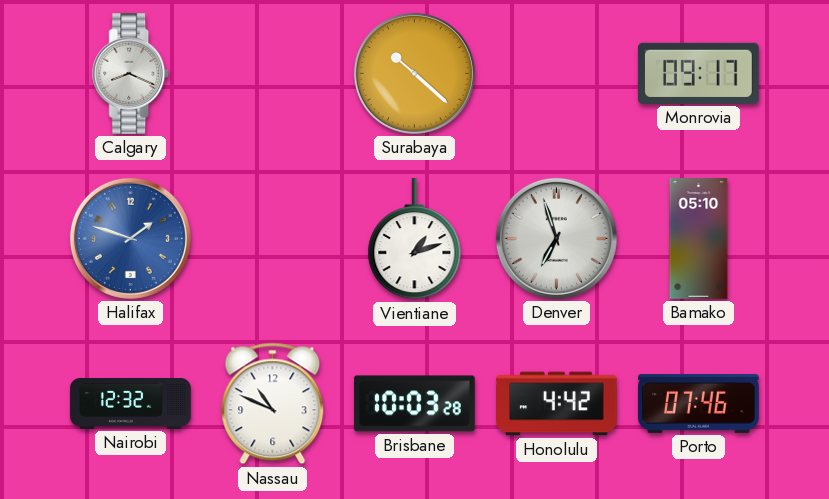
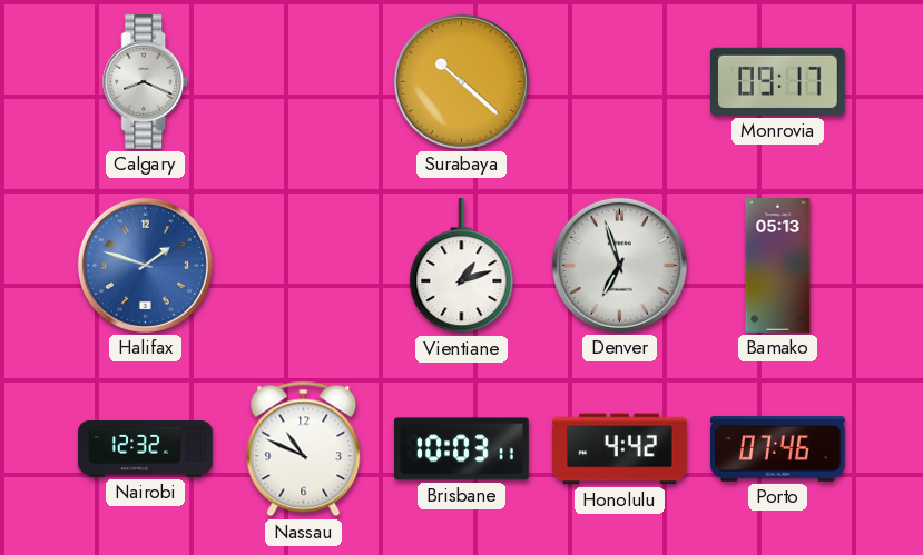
Bamako: 05:10 -> 05:13
Brisbane: 10:03:28 -> 10:03:11
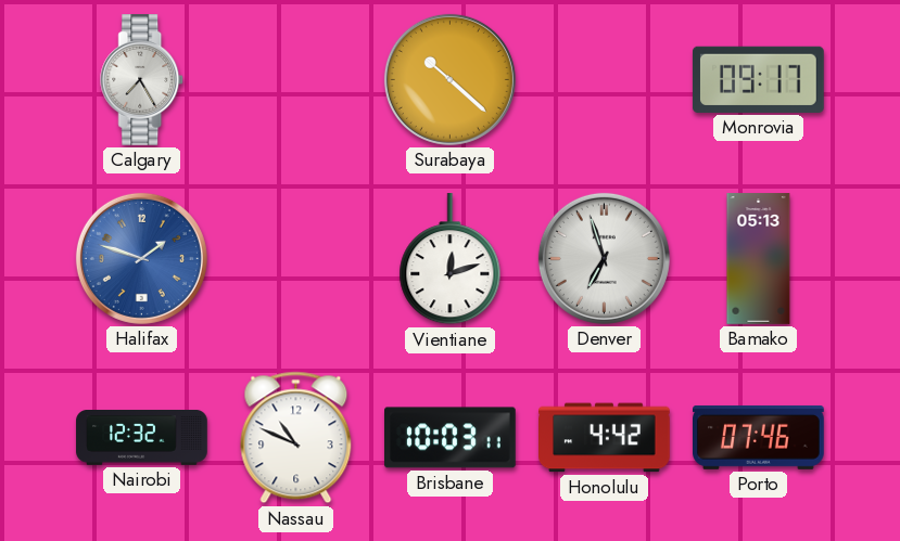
Calgary: 8:19 -> 7:25
Vientiane: 1:12 -> 12:12
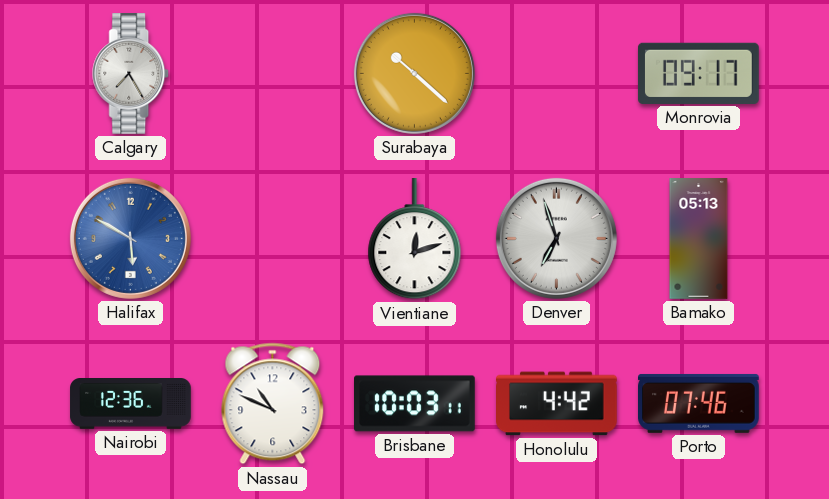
Halifax: 1:48 -> 5:50
Nairobi: 12:32 -> 12:36
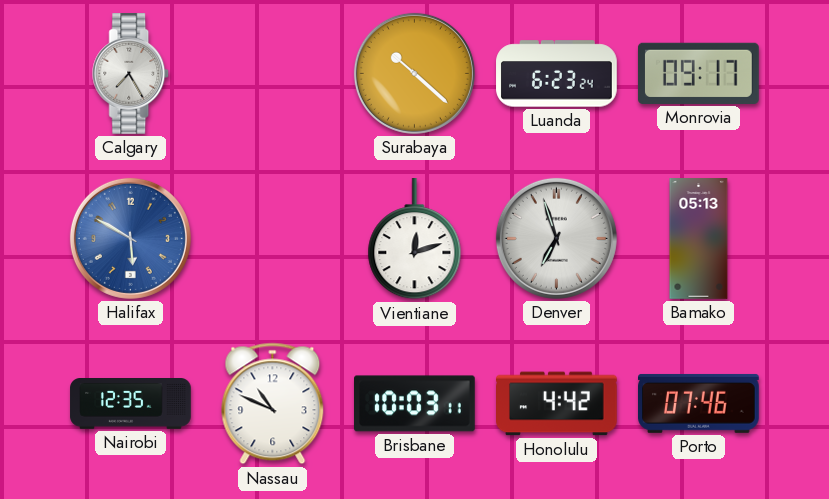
Luanda: none -> 6:23
Nairobi: 12:36 -> 12:35
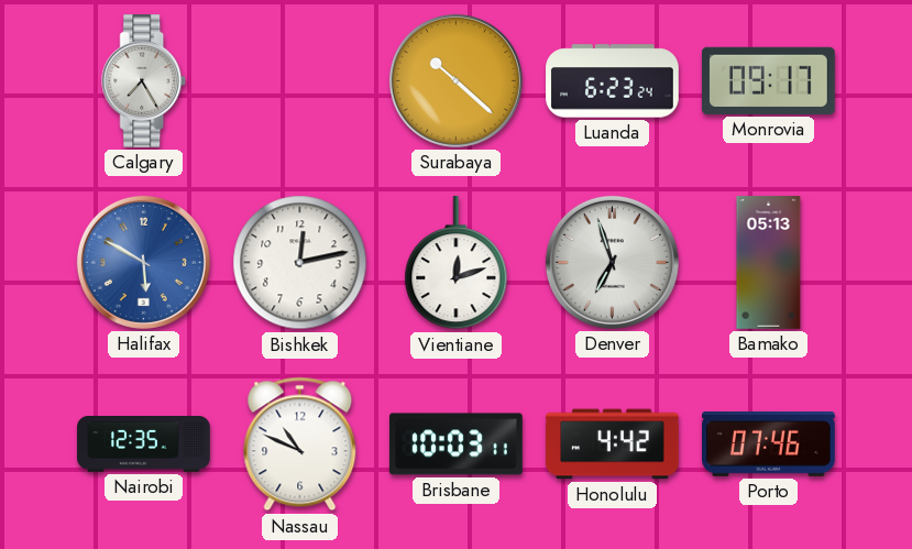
Bishkek: none -> 12:13
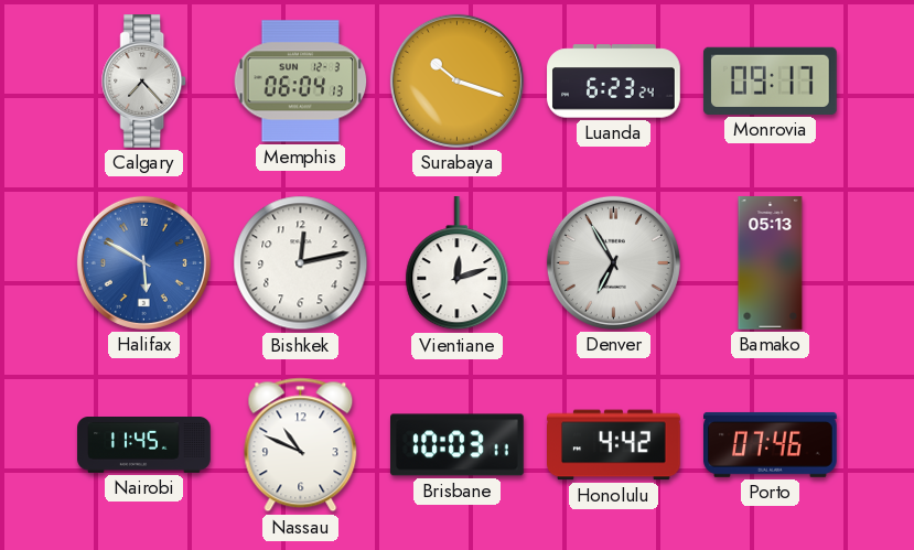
Calgary: 7:25 -> 7:23
Memphis: none -> 06:04
Surabaya: 10:22 -> 10:18
Denver: 6:57 -> 6:55
Nairobi: 12:35 -> 11:45
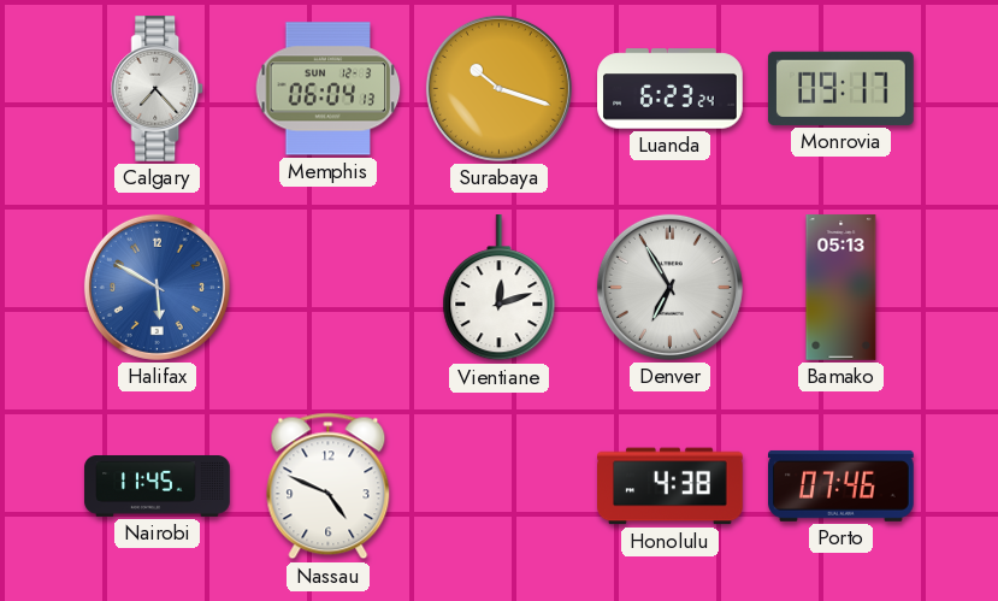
Bishkek: 12:13 -> none
Nassau: 10:49 -> 4:49
Brisbane: 10:03 -> none
Honolulu: 4:42 -> 4:38
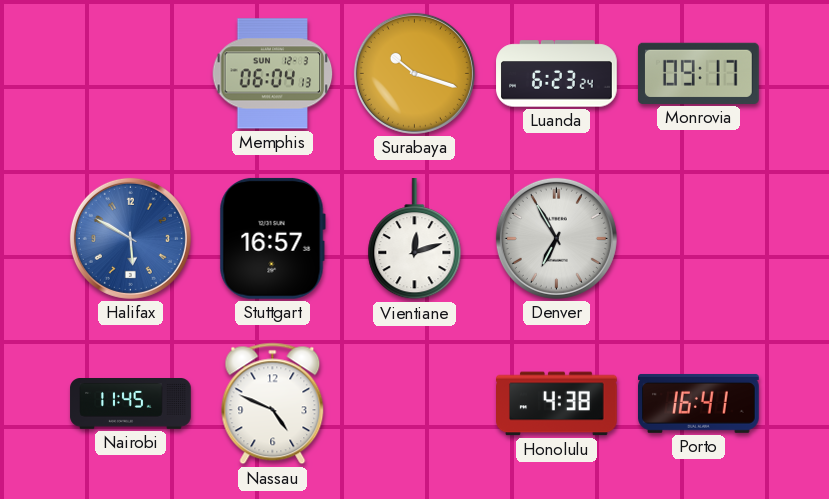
Calgary: 7:23 -> none
Stuttgart: none -> 16:57
Bamako: 05:13 -> none
Porto: 07:46 -> 16:41
